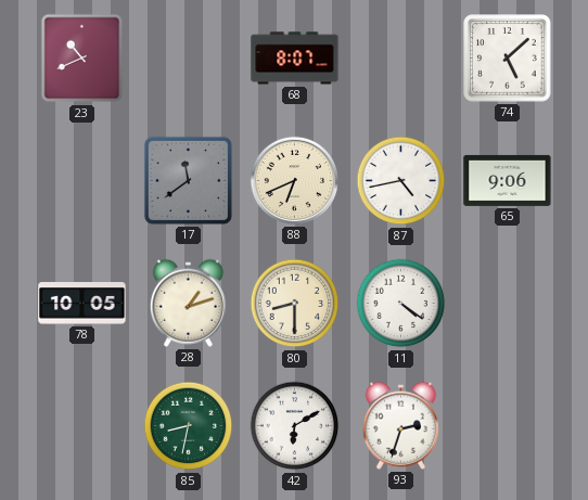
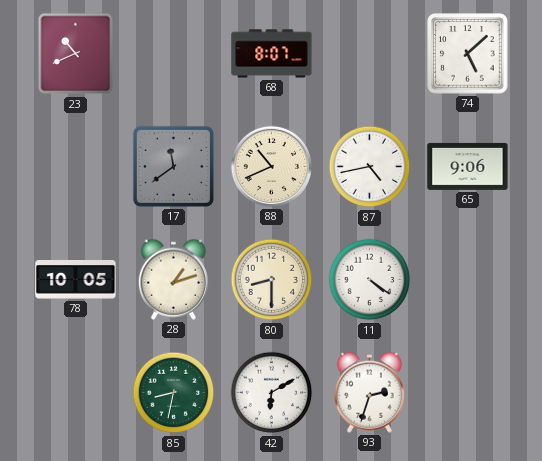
88: 6:41 -> 10:41
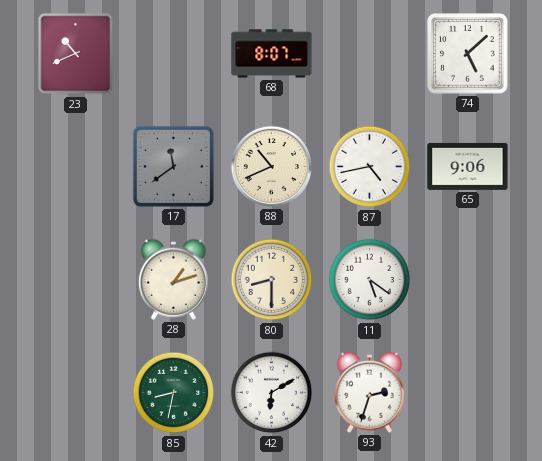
78: 10:05 -> none
11: 4:21 -> 5:21
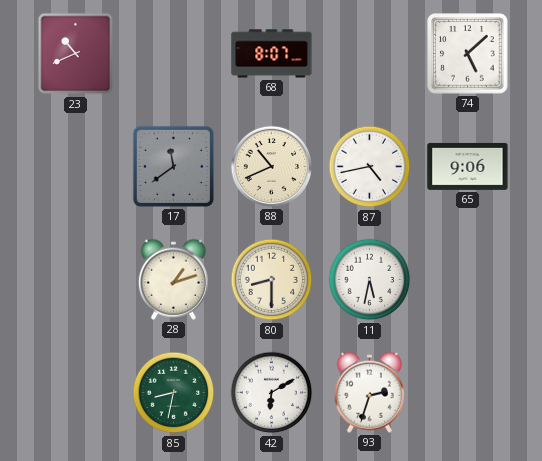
11: 5:21 -> 5:32
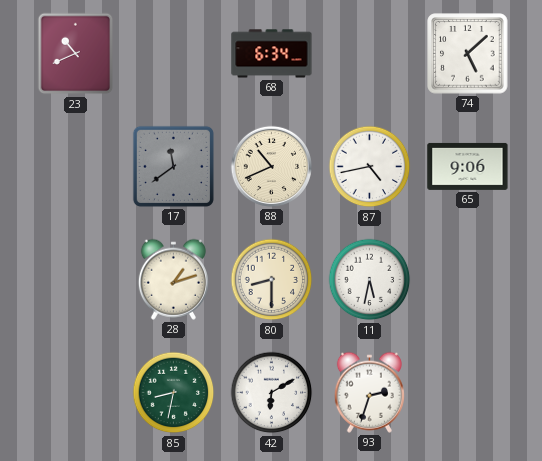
68: 8:07 -> 6:34
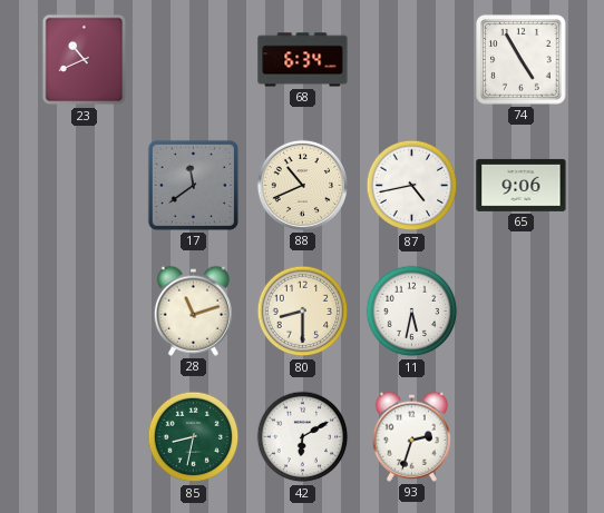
74: 5:08 -> 4:55
28: 1:12 -> 11:12
